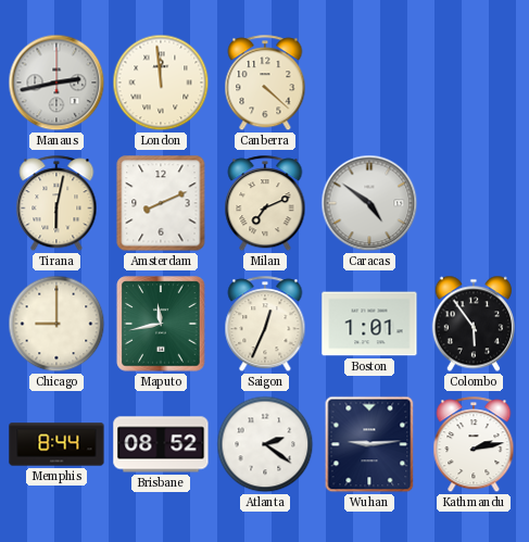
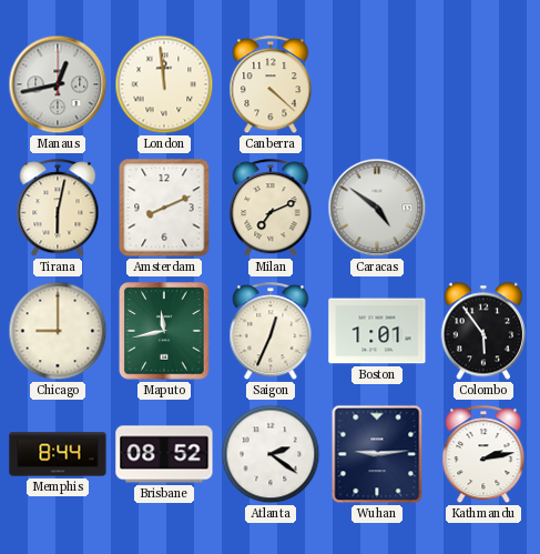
Manaus: 2:43 -> 12:43
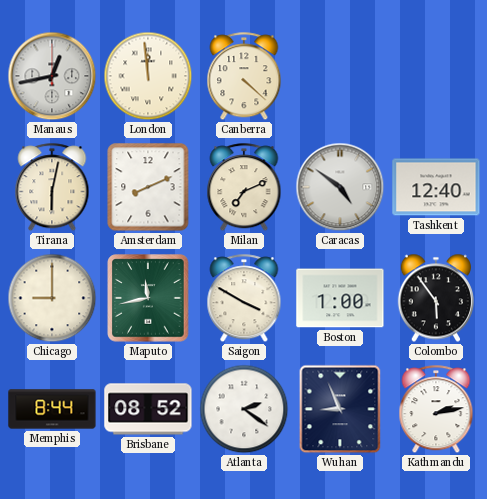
Tashkent: none -> 12:40
Saigon: 12:34 -> 3:50
Boston: 1:01 -> 1:00
Wuhan: 9:14 -> 8:56
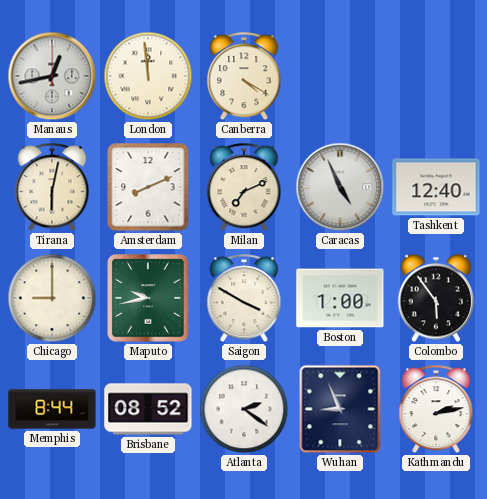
Canberra: 4:22 -> 4:20
Caracas: 4:51 -> 4:56
Maputo: 11:43 -> 9:43
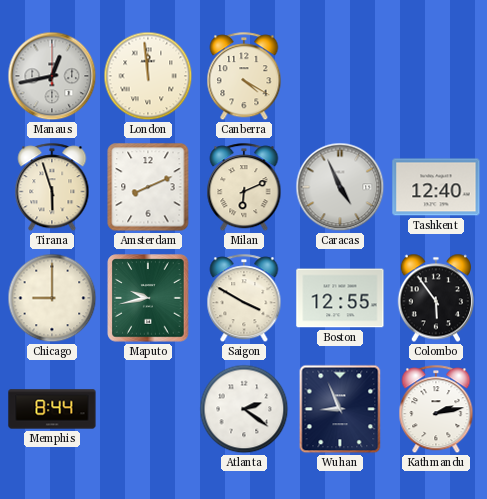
Tirana: 6:02 -> 5:57
Milan: 7:11 -> 6:11
Boston: 1:00 -> 12:55
Brisbane: 08:52 -> none
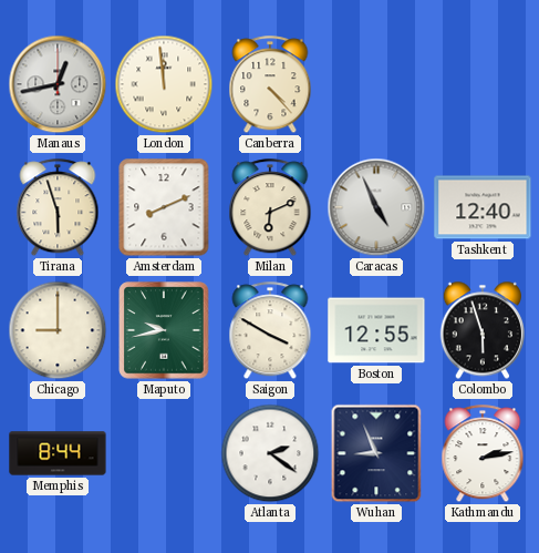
Canberra: 4:20 -> 4:23
Colombo: 5:54 -> 5:57
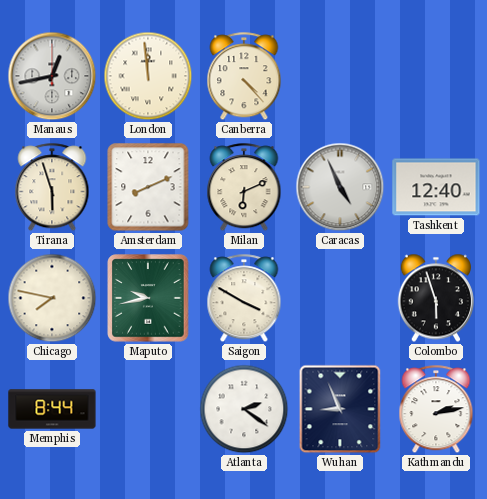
Chicago: 9:00 -> 7:47
Boston: 12:55 -> none
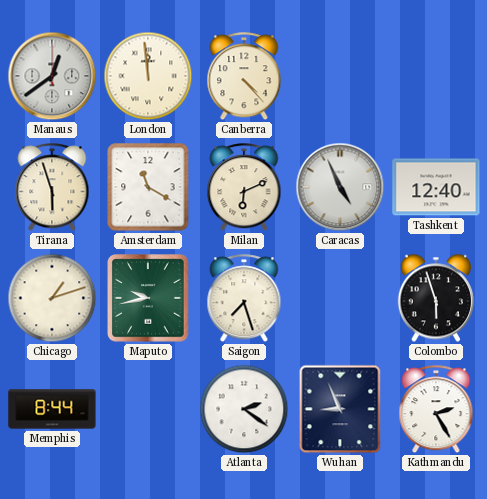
Manaus: 12:43 -> 12:39
Amsterdam: 8:11 -> 11:20
Chicago: 7:47 -> 1:12
Saigon: 3:50 -> 7:27
Kathmandu: 2:13 -> 2:25
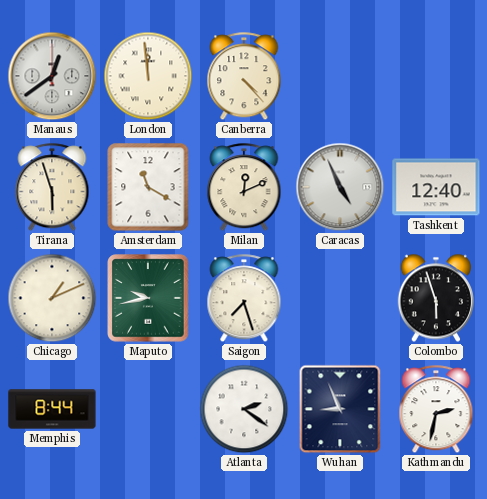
Milan: 6:11 -> 12:11
Chicago: 1:12 -> 1:11
Kathmandu: 2:25 -> 2:32
